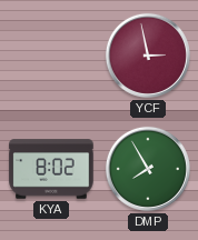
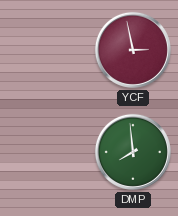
KYA: 8:02 -> none
DMP: 7:55 -> 7:59
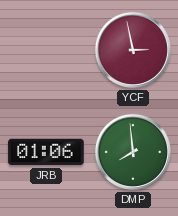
JRB: none -> 01:06
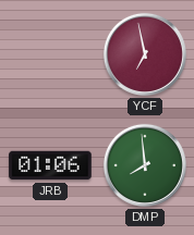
YCF: 2:58 -> 6:58
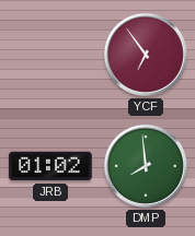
YCF: 6:58 -> 6:54
JRB: 01:06 -> 01:02
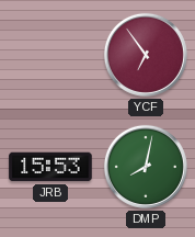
JRB: 01:02 -> 15:53
DMP: 7:59 -> 8:02
